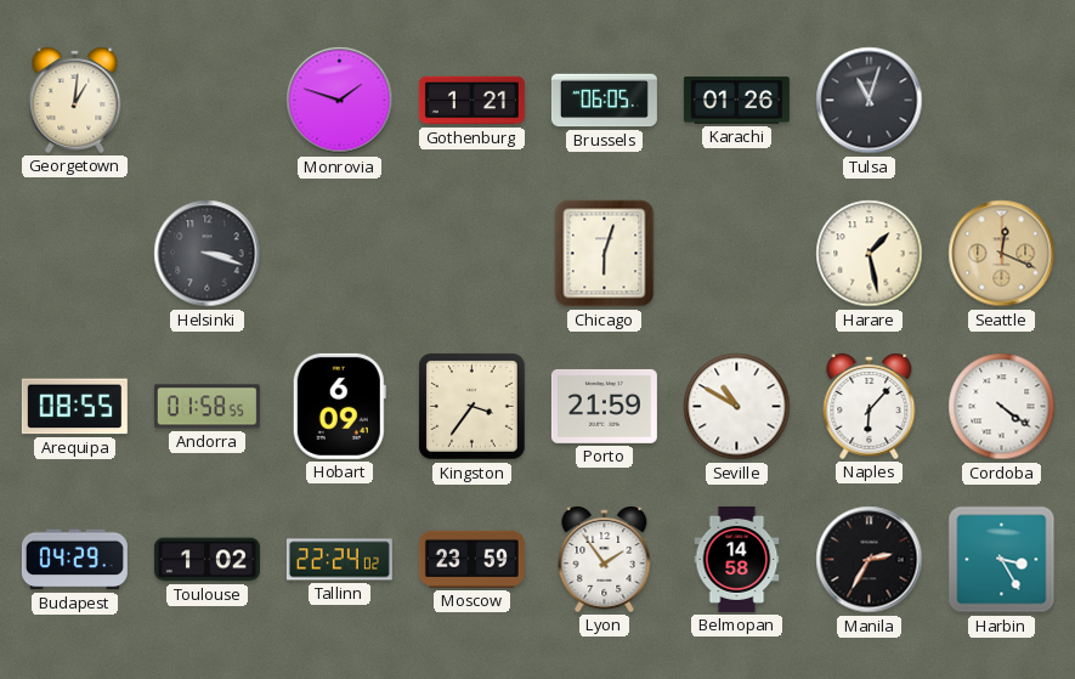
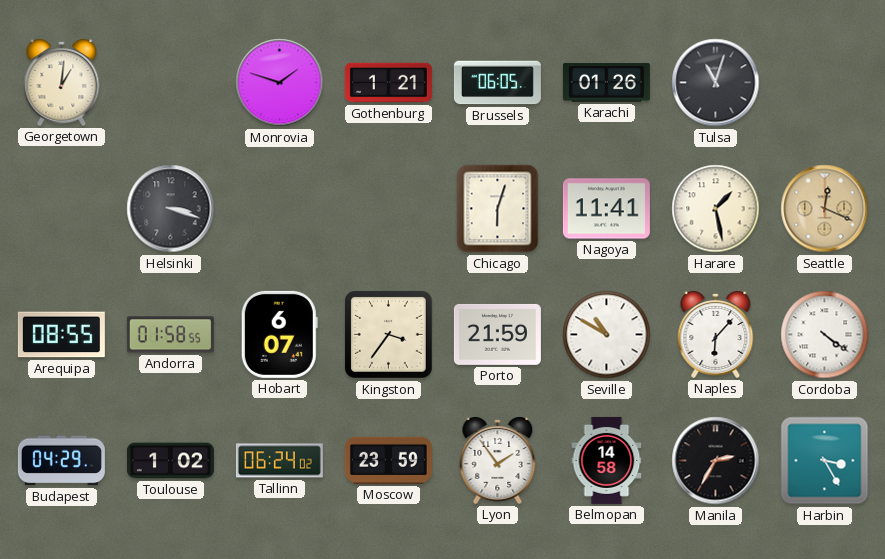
Nagoya: none -> 11:41
Hobart: 6:09 -> 6:07
Tallinn: 22:24 -> 06:24
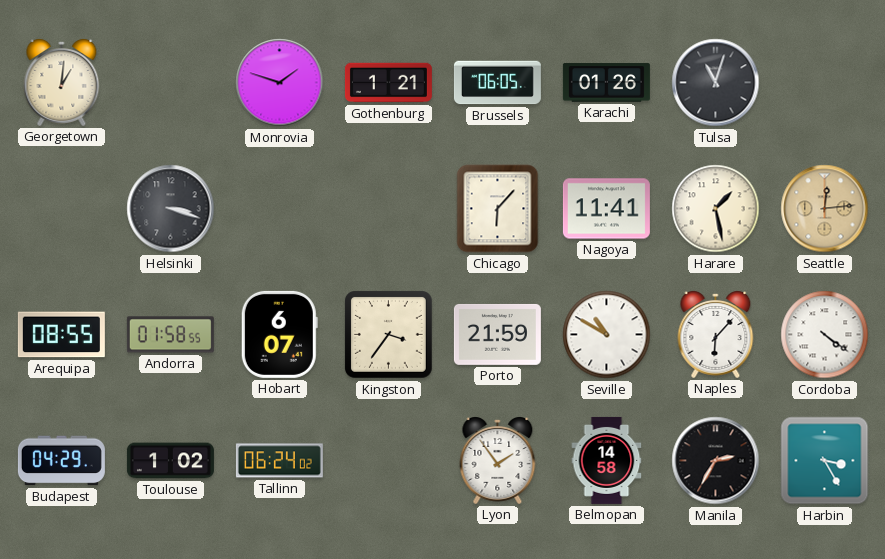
Chicago: 6:03 -> 6:07
Seattle: 12:19 -> 12:14
Moscow: 23:59 -> none
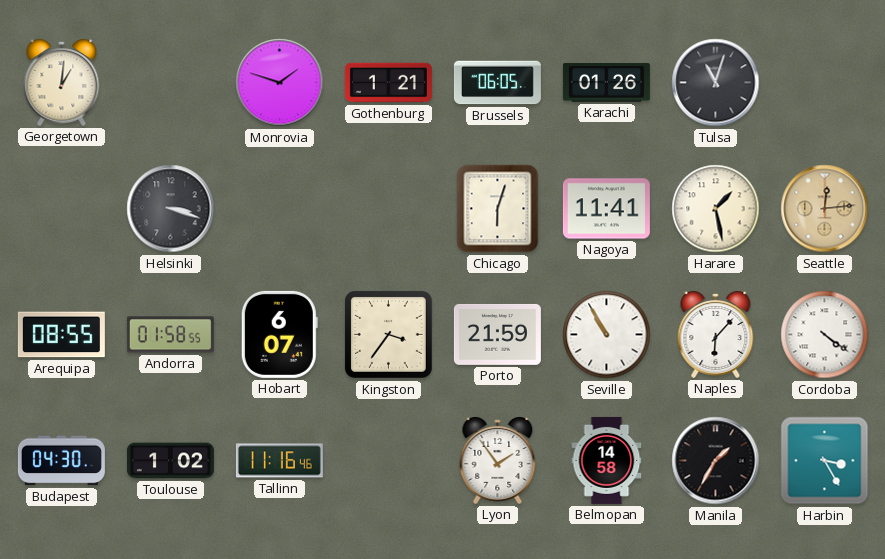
Chicago: 6:07 -> 6:03
Seville: 10:50 -> 10:55
Budapest: 04:29 -> 04:30
Tallinn: 06:24 -> 11:16
Manila: 2:35 -> 1:35
